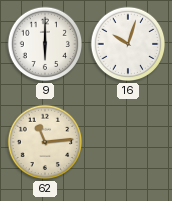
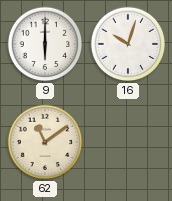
62: 11:14 -> 11:09
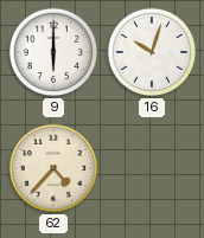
62: 11:09 -> 4:37
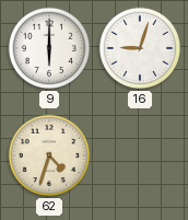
16: 10:03 -> 9:03
62: 4:37 -> 4:33
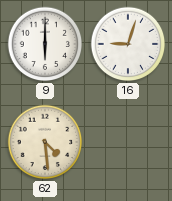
62: 4:33 -> 4:29
